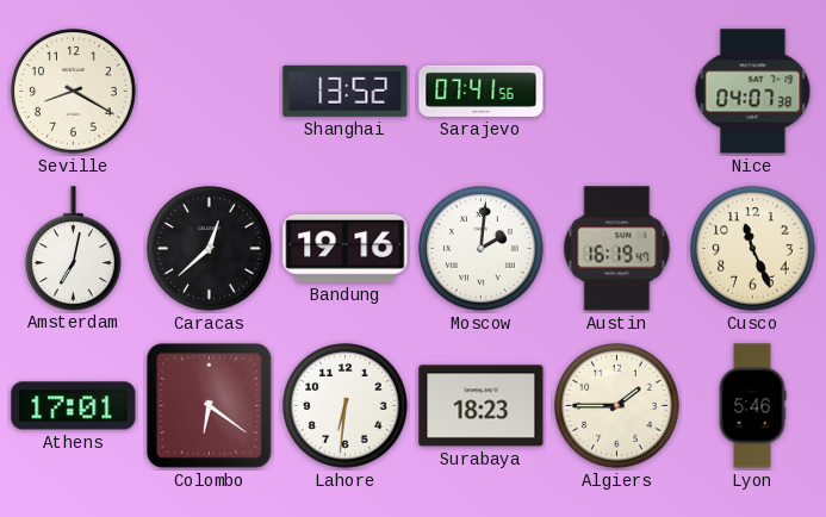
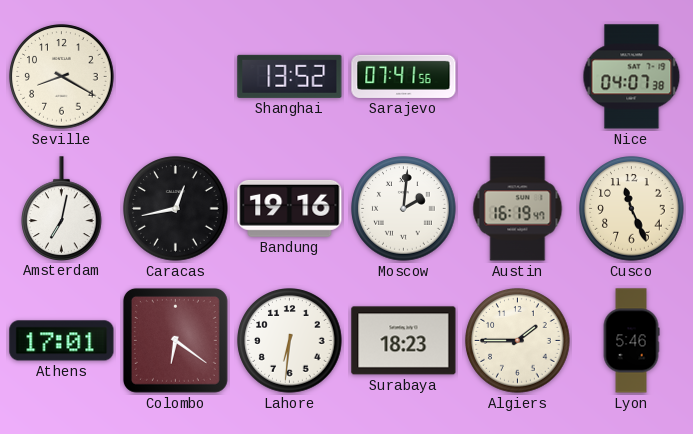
Caracas: 12:38 -> 12:43
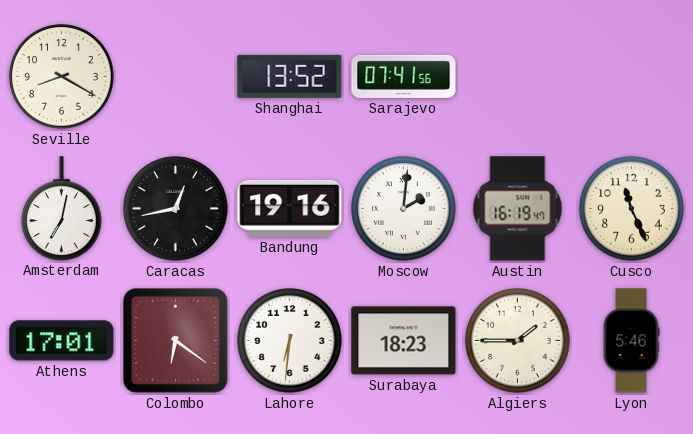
Nice: 04:07 -> none
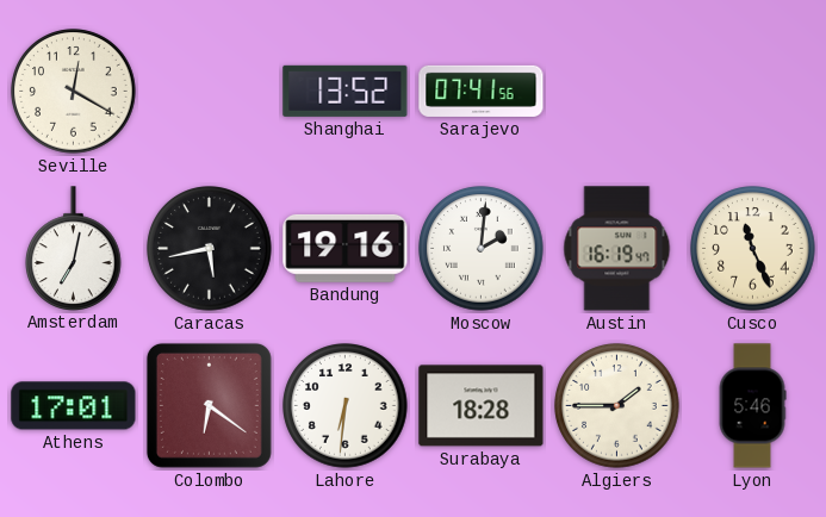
Seville: 8:20 -> 12:20
Caracas: 12:43 -> 5:43
Surabaya: 18:23 -> 18:28
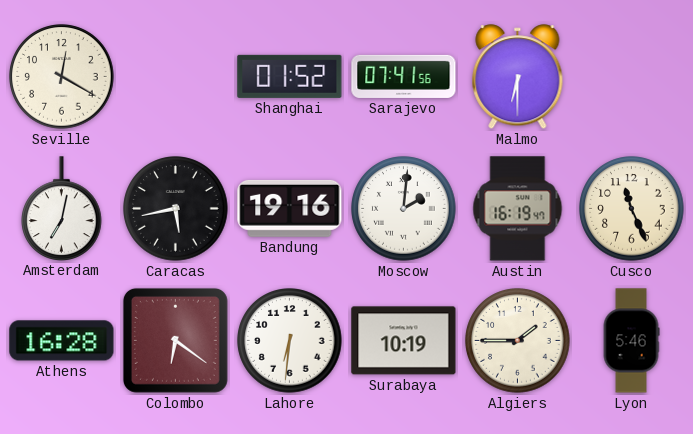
Shanghai: 13:52 -> 01:52
Malmo: none -> 6:30
Athens: 17:01 -> 16:28
Surabaya: 18:28 -> 10:19
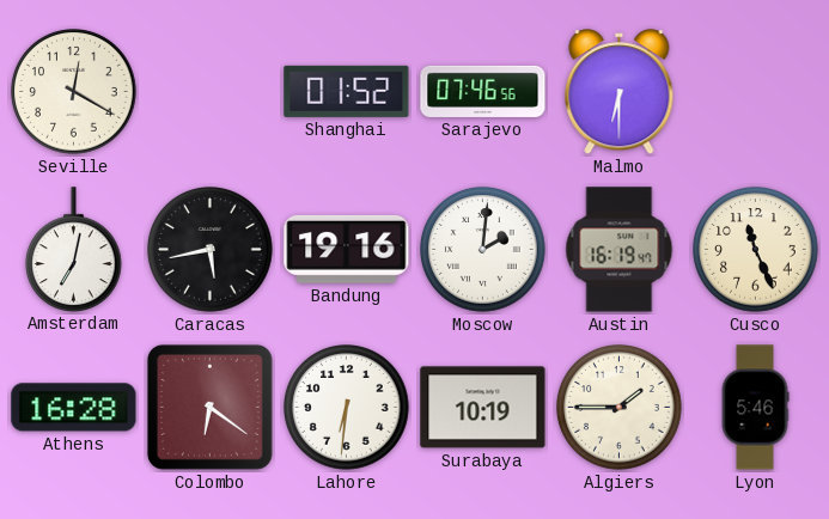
Sarajevo: 07:41 -> 07:46
